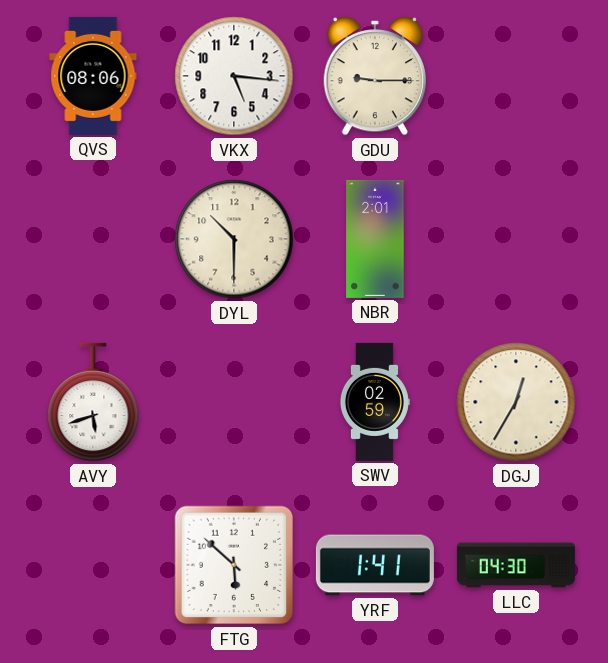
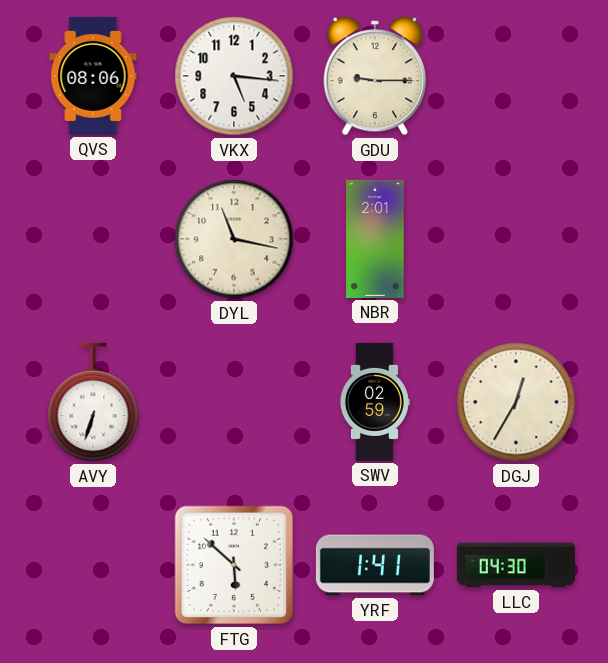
DYL: 10:30 -> 11:17
AVY: 5:42 -> 6:33
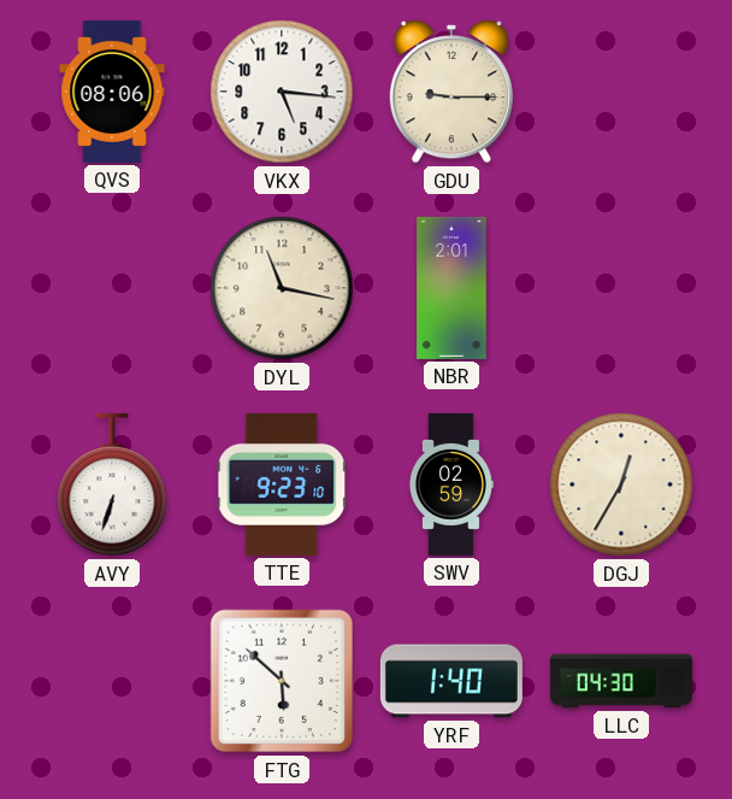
TTE: none -> 9:23
YRF: 1:41 -> 1:40
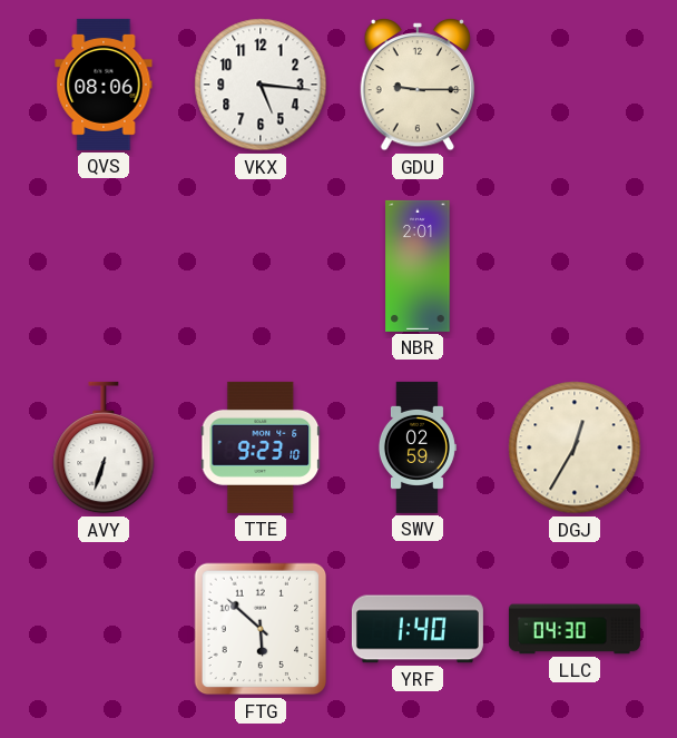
DYL: 11:17 -> none
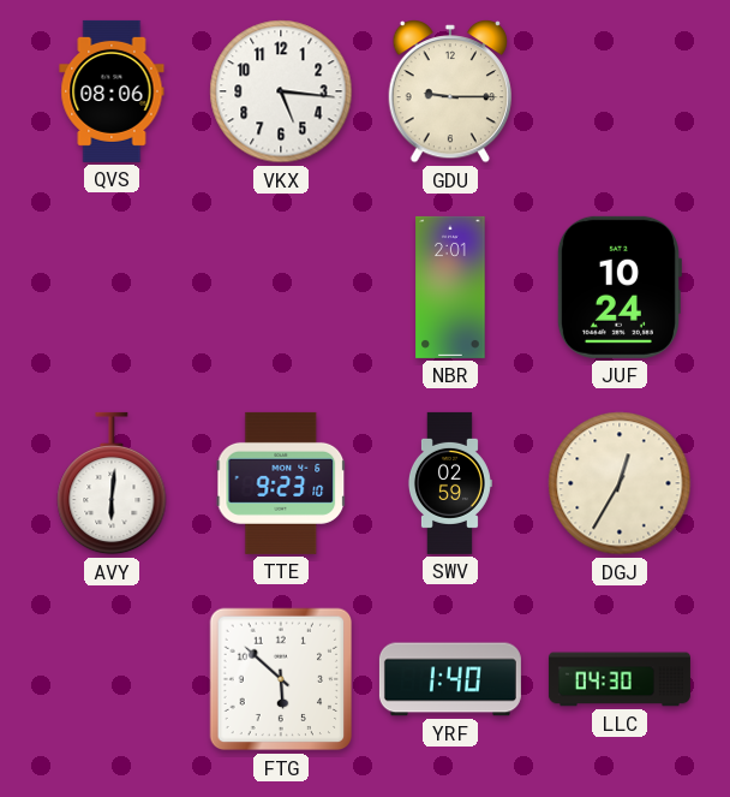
JUF: none -> 10:24
AVY: 6:33 -> 6:01
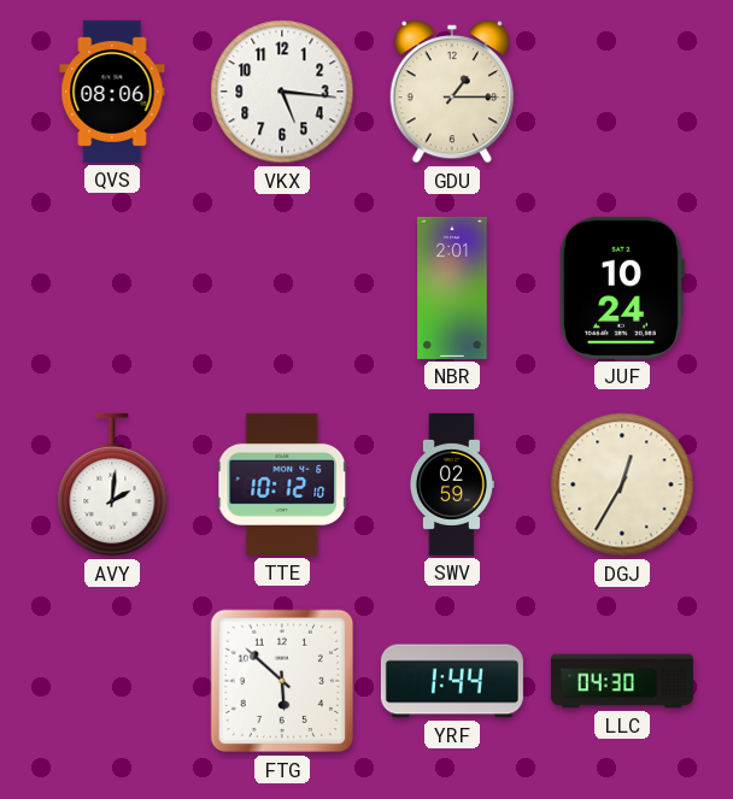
GDU: 9:15 -> 1:15
AVY: 6:01 -> 2:01
TTE: 9:23 -> 10:12
YRF: 1:40 -> 1:44
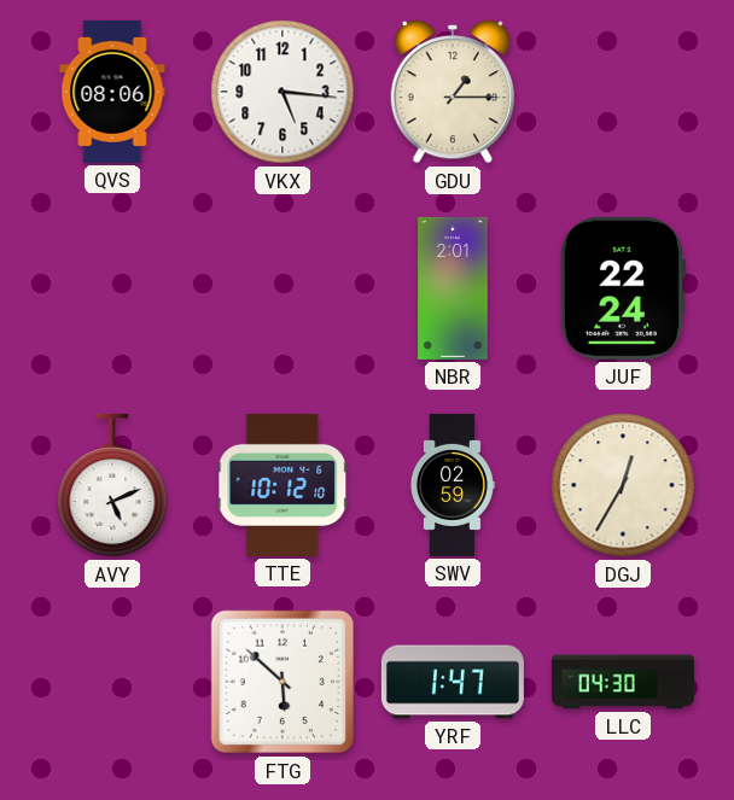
JUF: 10:24 -> 22:24
AVY: 2:01 -> 5:11
YRF: 1:44 -> 1:47
